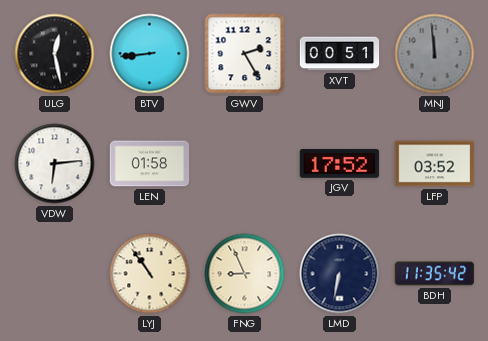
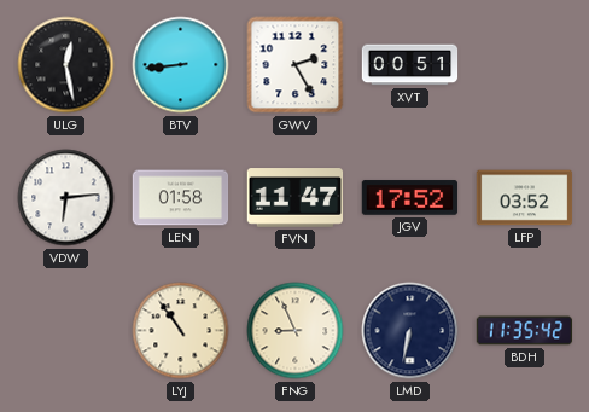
MNJ: 11:59 -> none
FVN: none -> 11:47
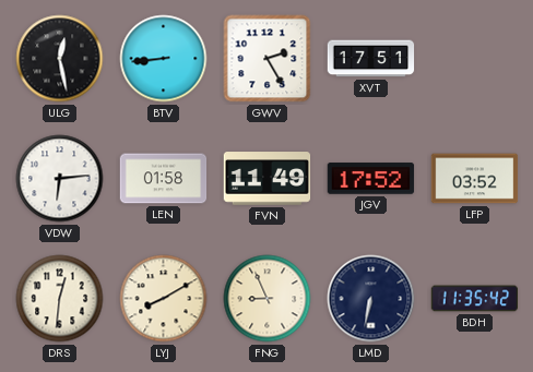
XVT: 00:51 -> 17:51
FVN: 11:47 -> 11:49
DRS: none -> 12:31
LYJ: 10:54 -> 8:10
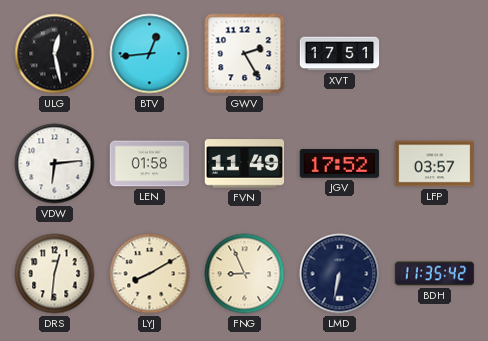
BTV: 8:44 -> 12:44
LFP: 03:52 -> 03:57
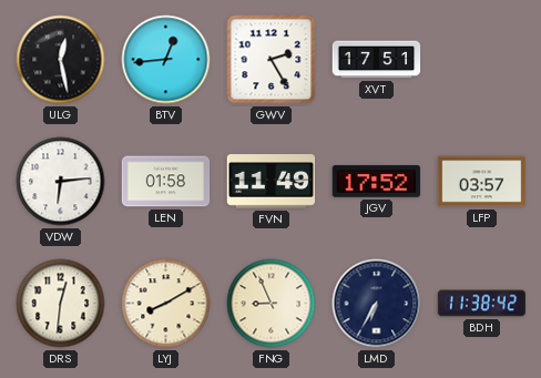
LMD: 6:32 -> 6:35
BDH: 11:35 -> 11:38
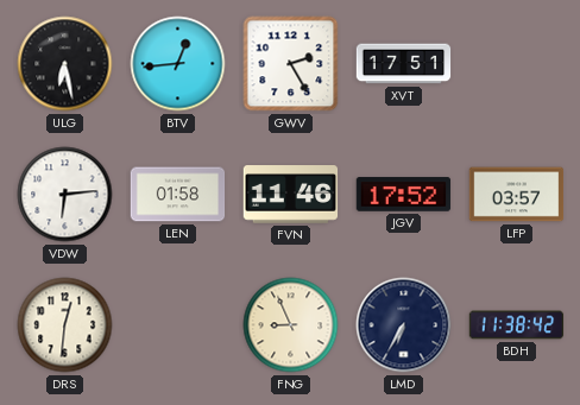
ULG: 12:28 -> 6:28
FVN: 11:49 -> 11:46
LYJ: 8:10 -> none
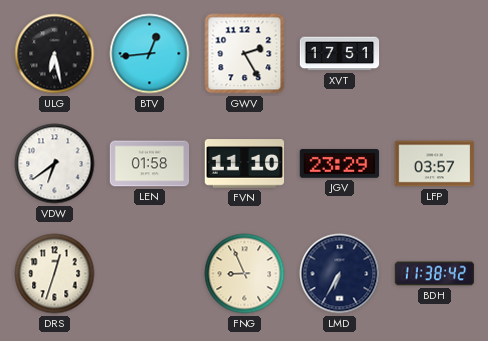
VDW: 6:14 -> 6:39
FVN: 11:46 -> 11:10
JGV: 17:52 -> 23:29
DRS: 12:31 -> 12:33
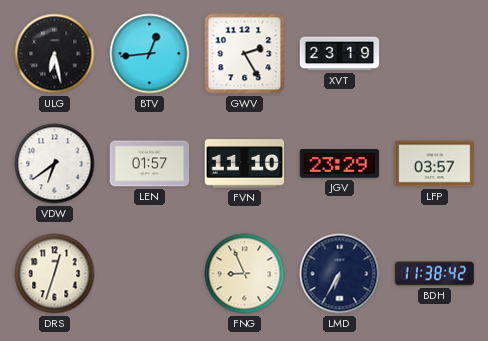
XVT: 17:51 -> 23:19
LEN: 01:58 -> 01:57
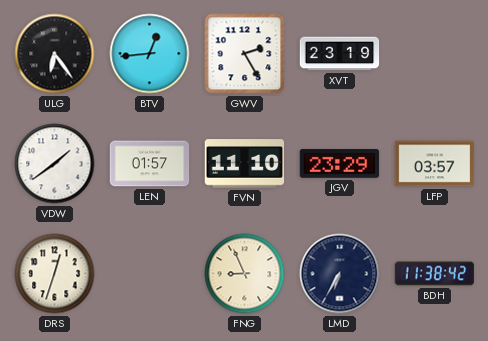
ULG: 6:28 -> 6:24
VDW: 6:39 -> 1:39
